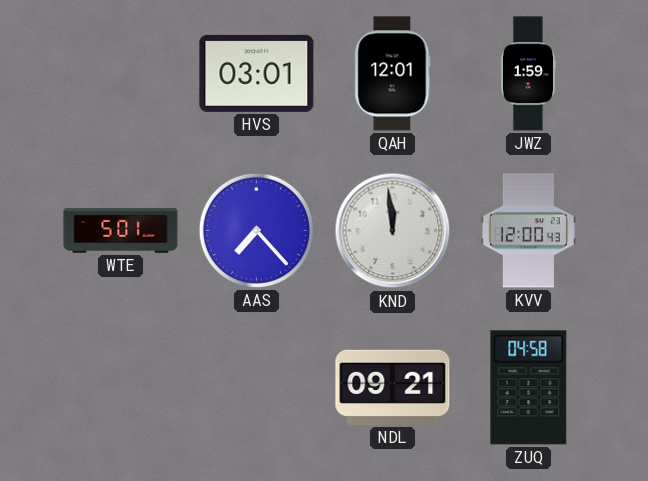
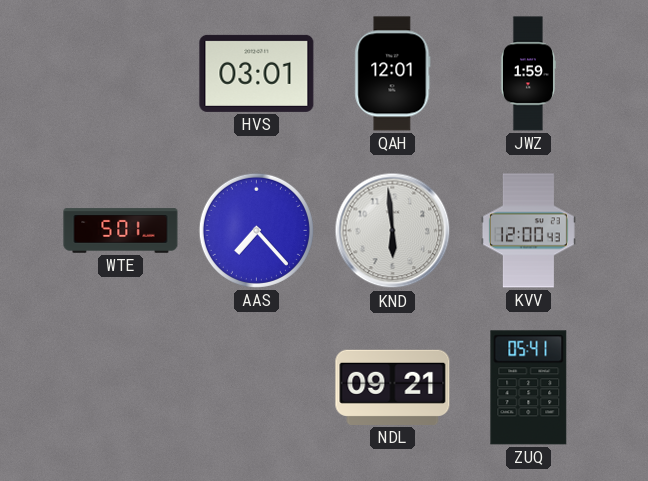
KND: 11:59 -> 5:59
ZUQ: 04:58 -> 05:41
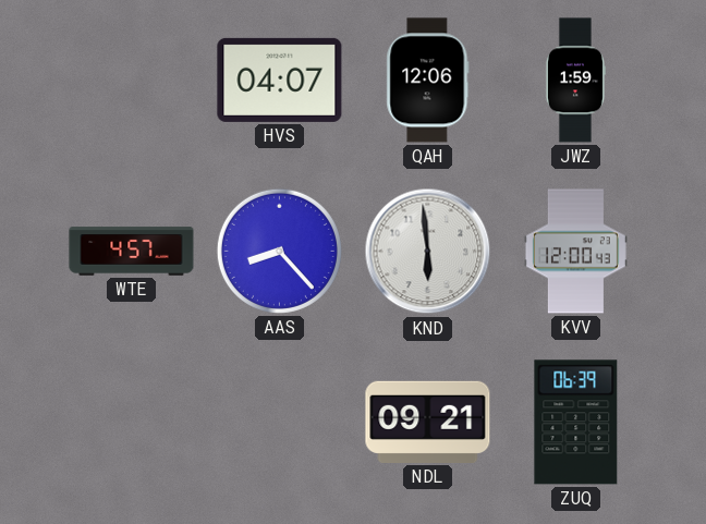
HVS: 03:01 -> 04:07
QAH: 12:01 -> 12:06
WTE: 5:01 -> 4:57
AAS: 7:23 -> 8:23
ZUQ: 05:41 -> 06:39
